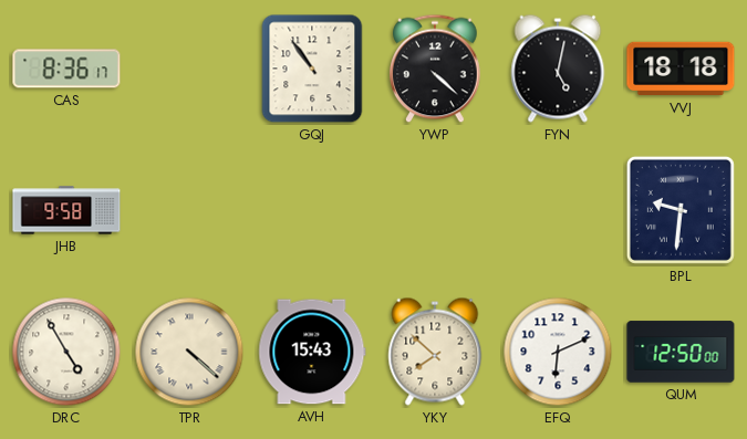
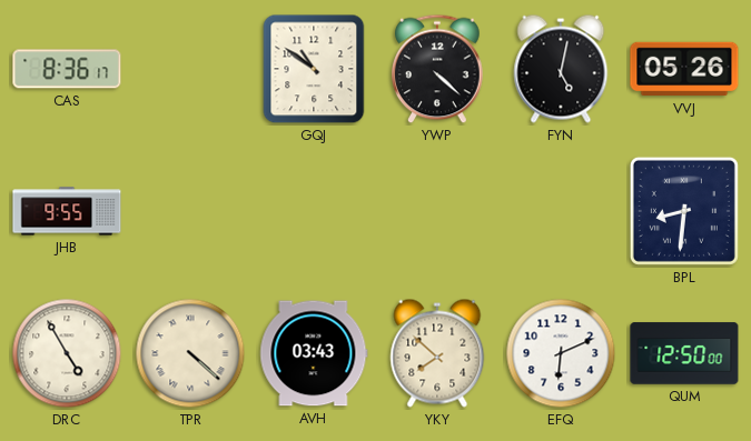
GQJ: 10:54 -> 10:51
VVJ: 18:18 -> 05:26
JHB: 9:58 -> 9:55
BPL: 9:31 -> 8:31
AVH: 15:43 -> 03:43
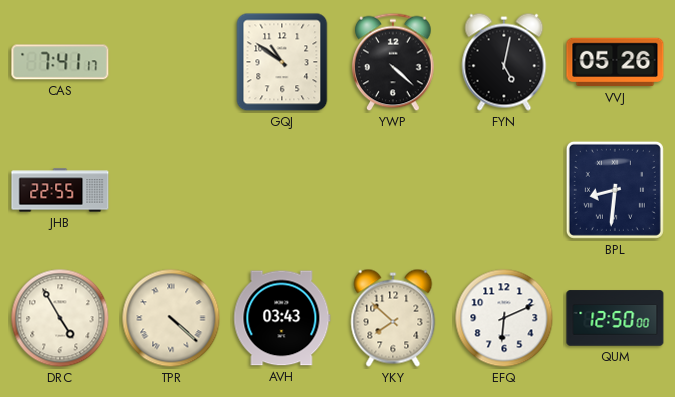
CAS: 8:36 -> 7:41
JHB: 9:55 -> 22:55
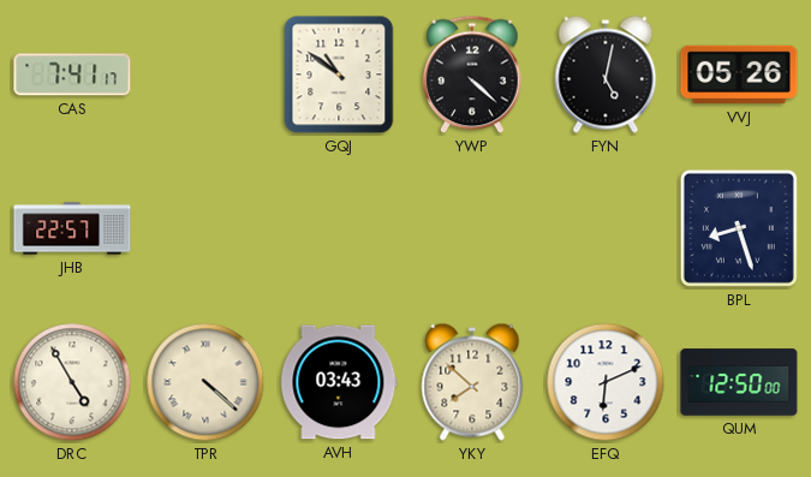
JHB: 22:55 -> 22:57
BPL: 8:31 -> 8:27
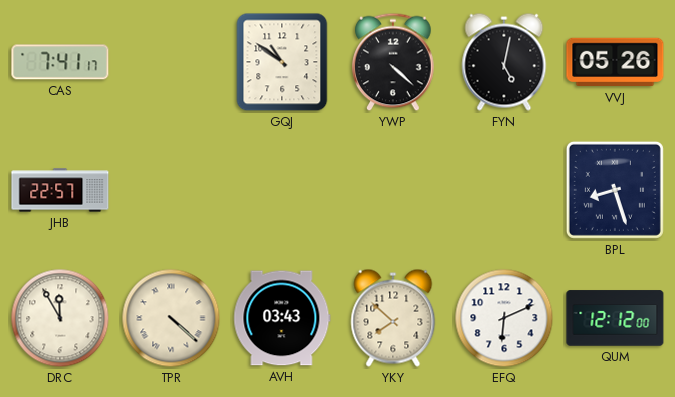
DRC: 4:55 -> 11:55
QUM: 12:50 -> 12:12
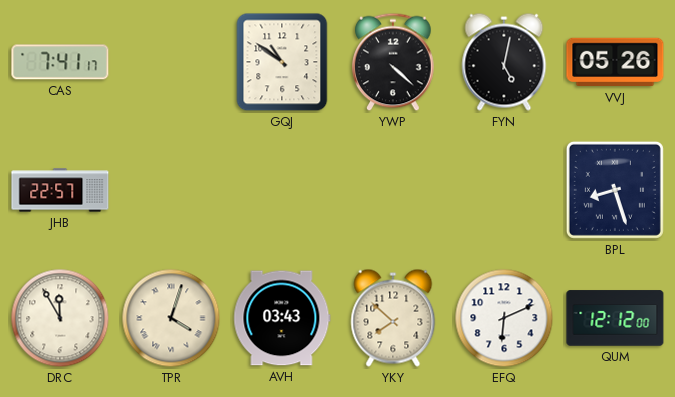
TPR: 4:22 -> 4:03
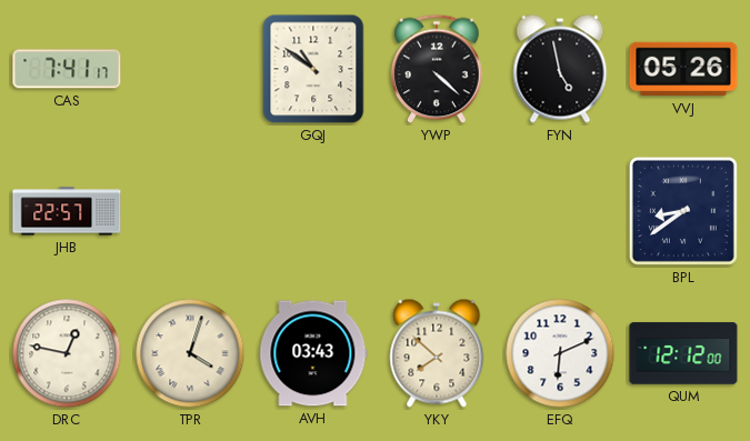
FYN: 5:02 -> 4:58
BPL: 8:27 -> 8:39
DRC: 11:55 -> 12:47
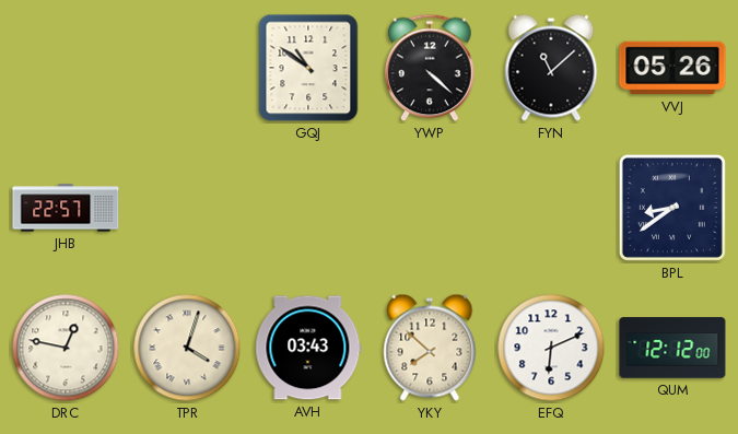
CAS: 7:41 -> none
FYN: 4:58 -> 11:08
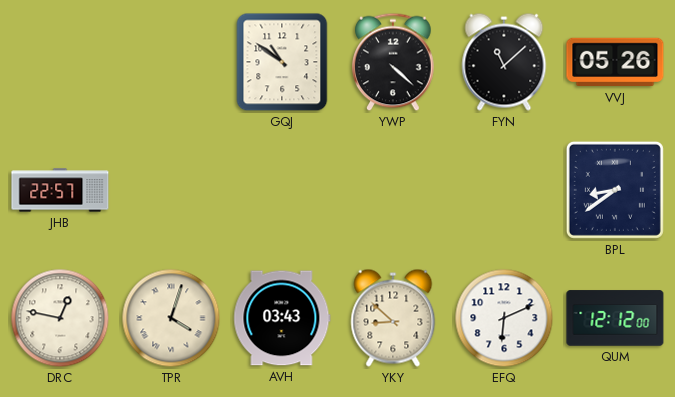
YKY: 7:52 -> 8:52
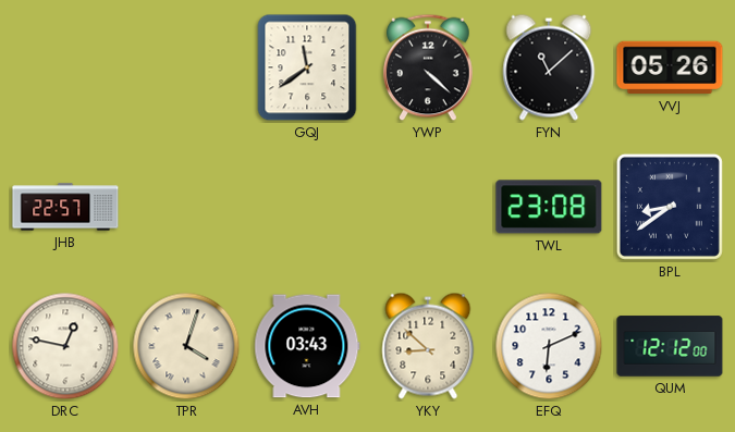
GQJ: 10:51 -> 11:39
TWL: none -> 23:08
